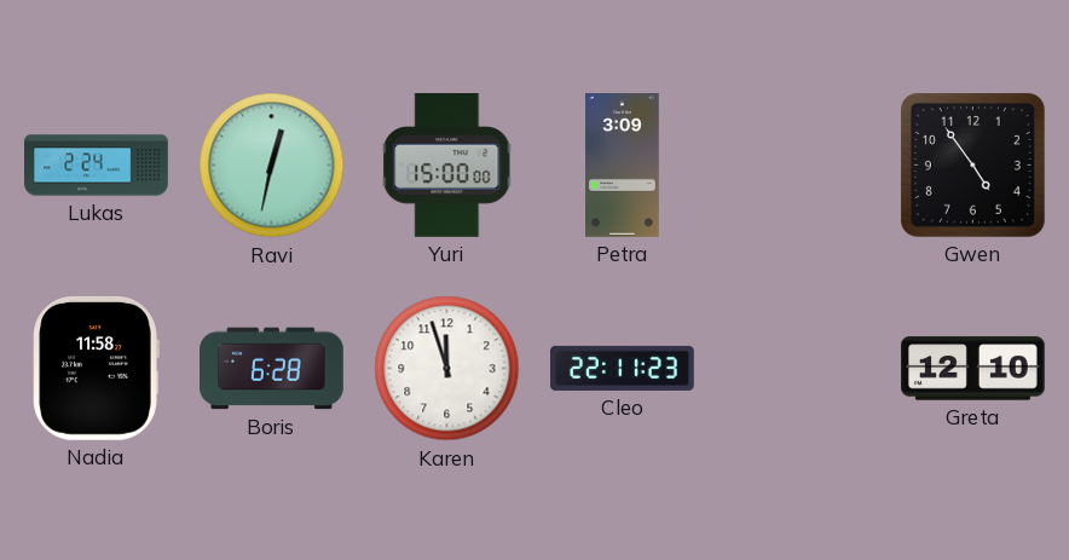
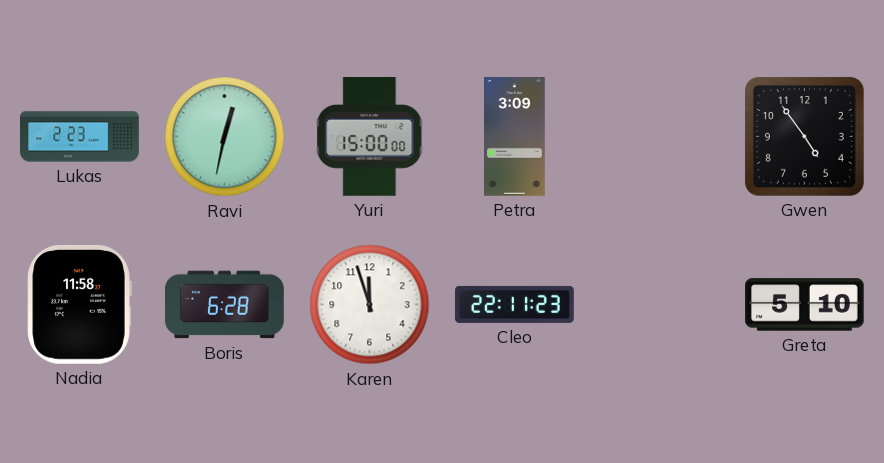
Lukas: 2:24 -> 2:23
Greta: 12:10 -> 5:10
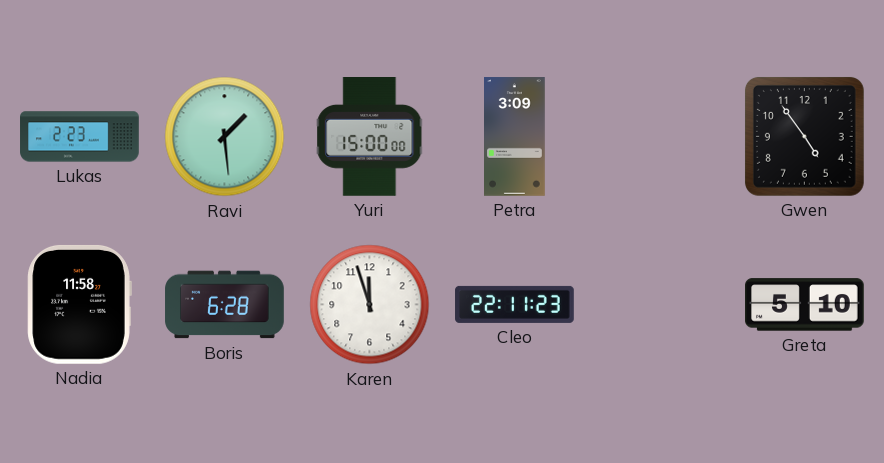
Ravi: 12:32 -> 1:29
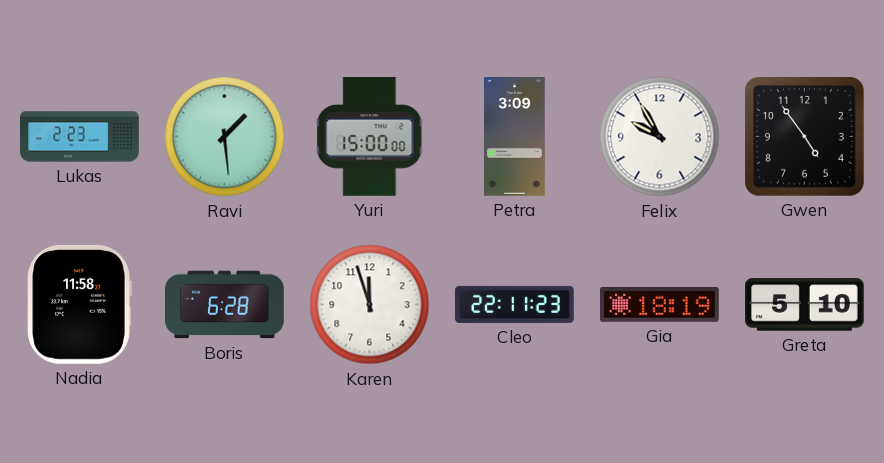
Felix: none -> 9:55
Gia: none -> 18:19
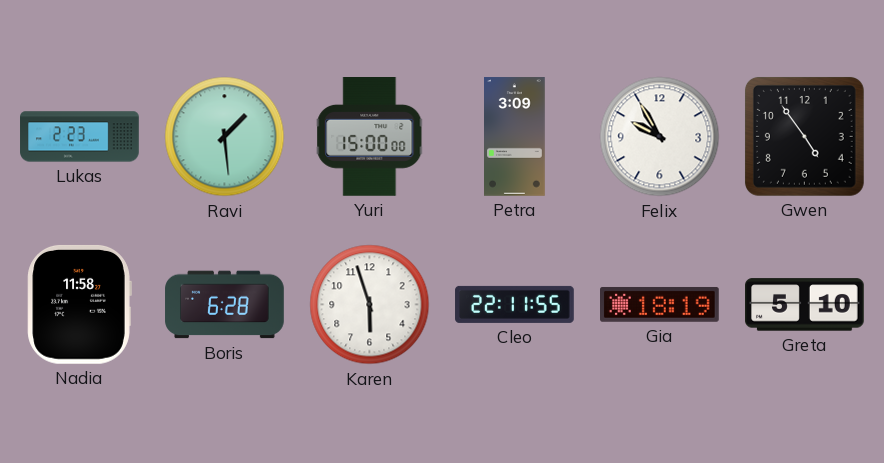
Karen: 11:57 -> 5:57
Cleo: 22:11:23 -> 22:11:55
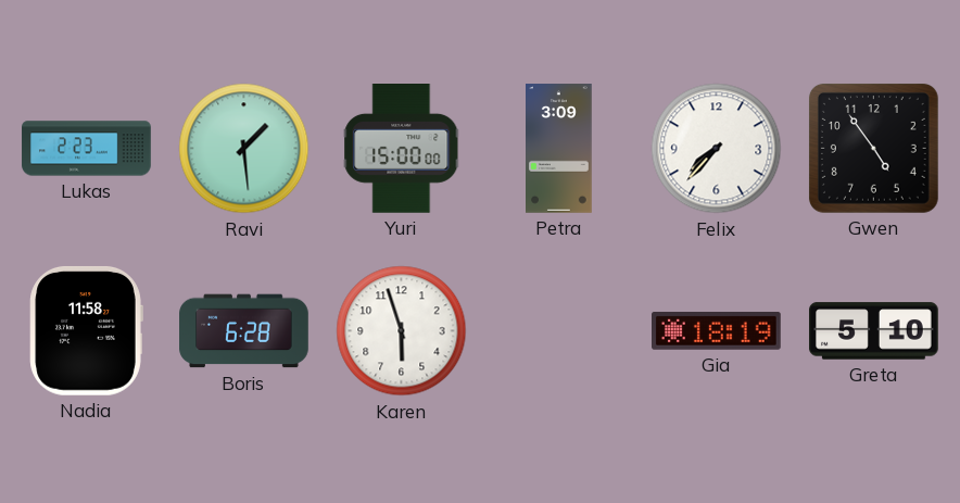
Felix: 9:55 -> 7:37
Cleo: 22:11 -> none
